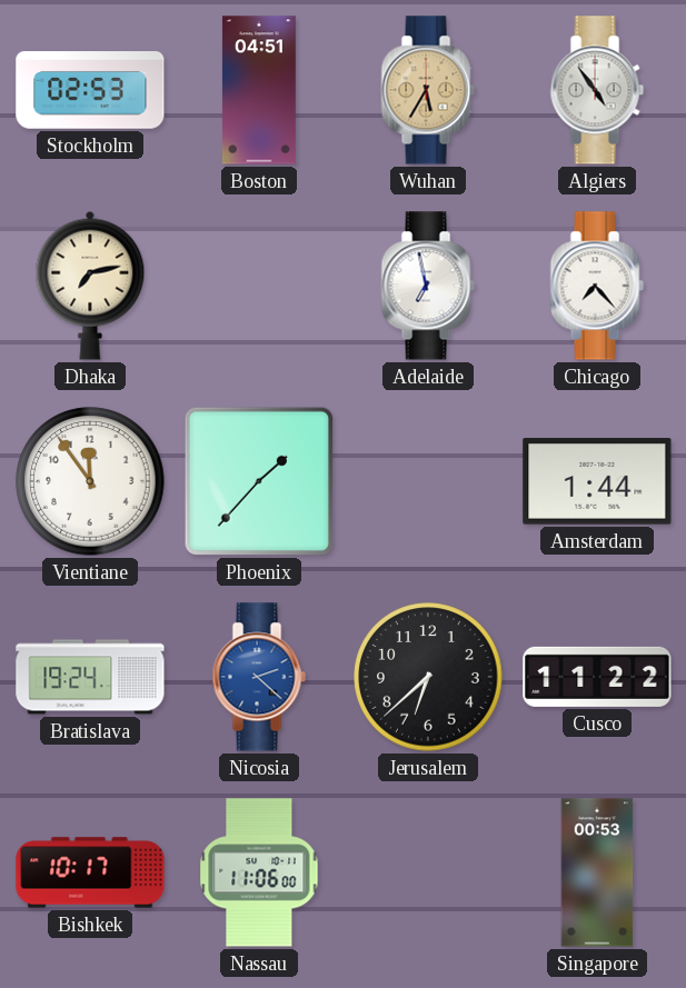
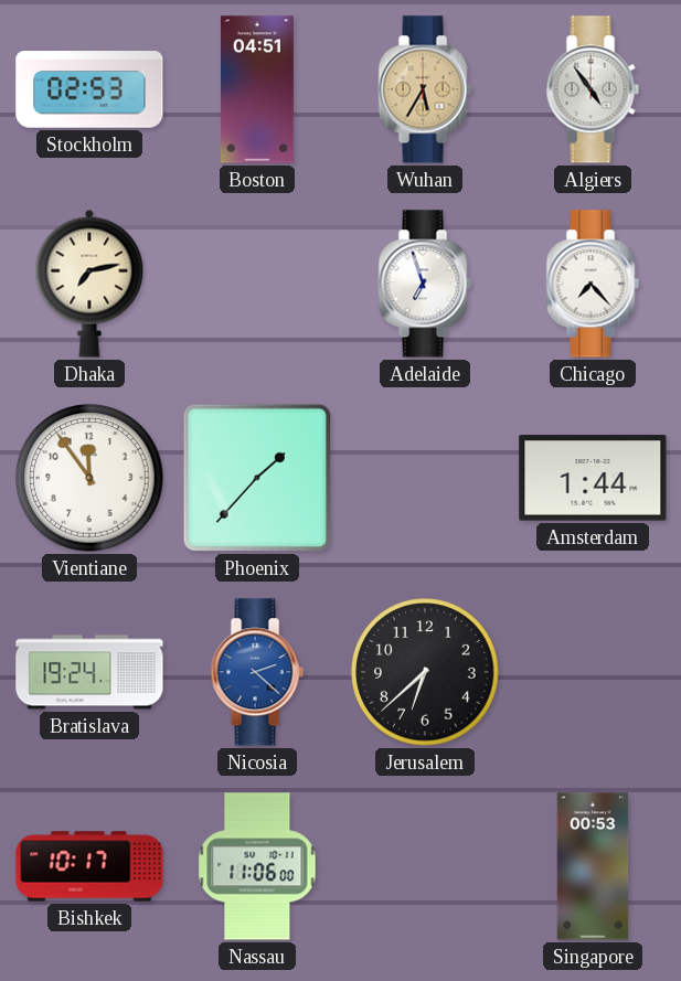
Adelaide: 6:58 -> 6:57
Cusco: 11:22 -> none
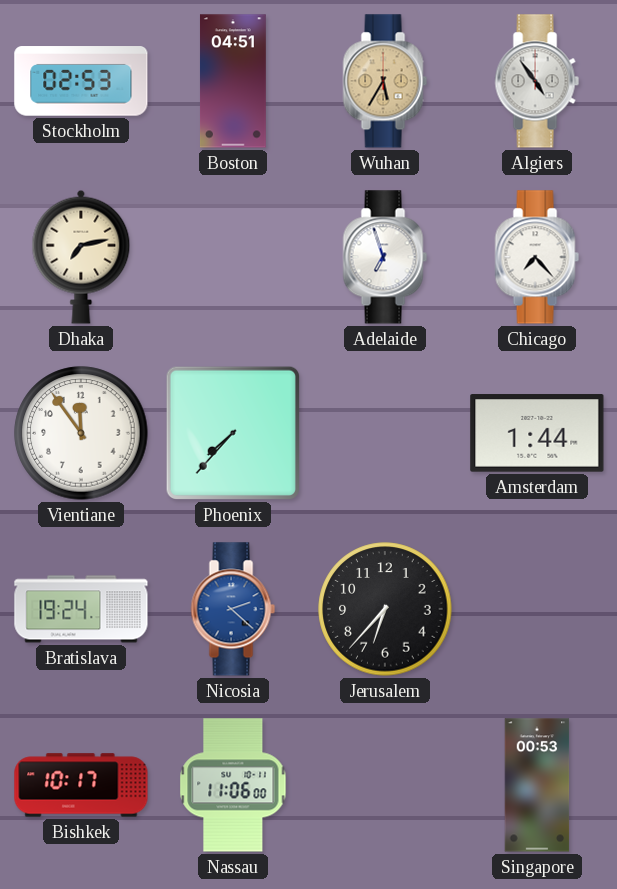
Phoenix: 1:37 -> 7:37
Jerusalem: 6:38 -> 6:37
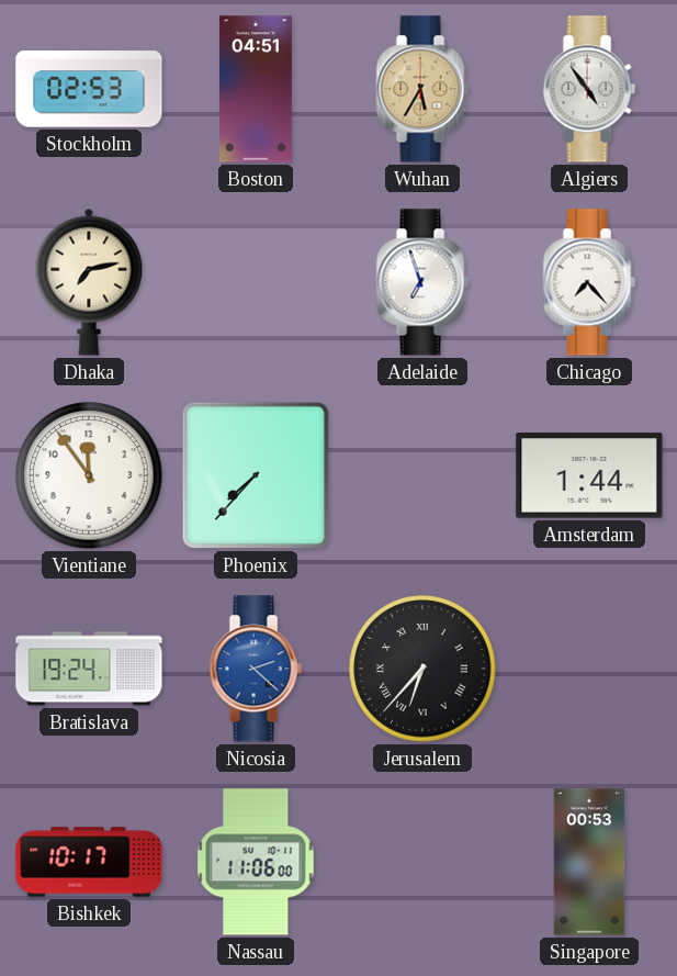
Jerusalem numerals: Arabic -> Roman
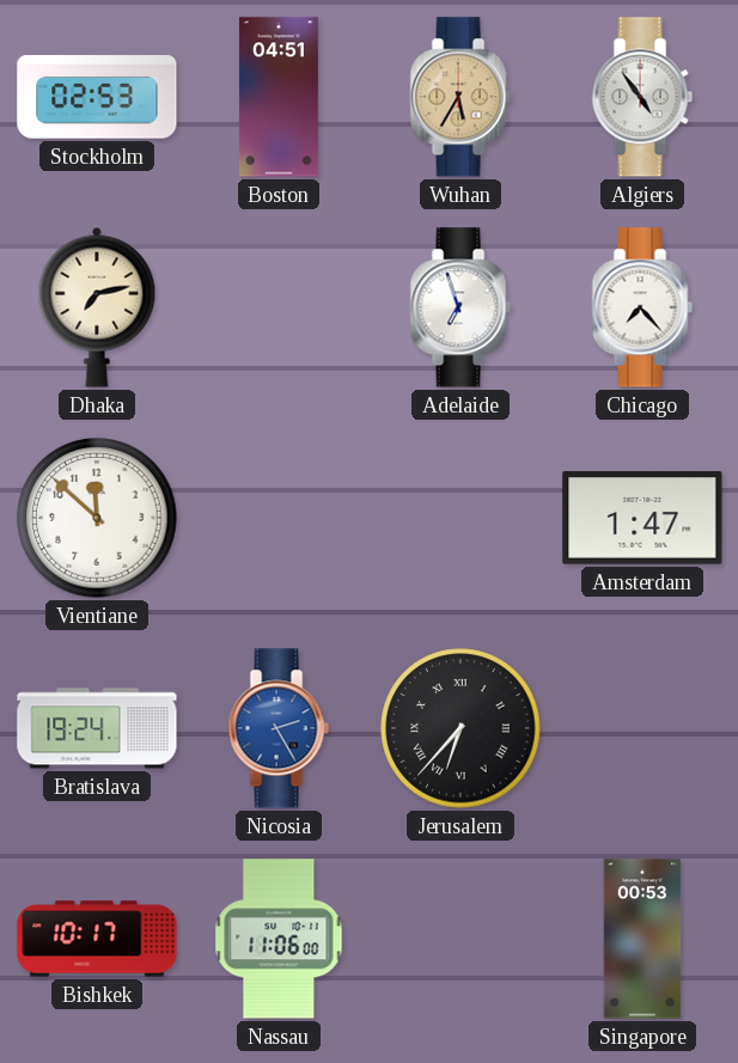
Vientiane: 11:54 -> 11:52
Phoenix: 7:37 -> none
Amsterdam: 1:44 -> 1:47
Nicosia: 2:22 -> 2:25
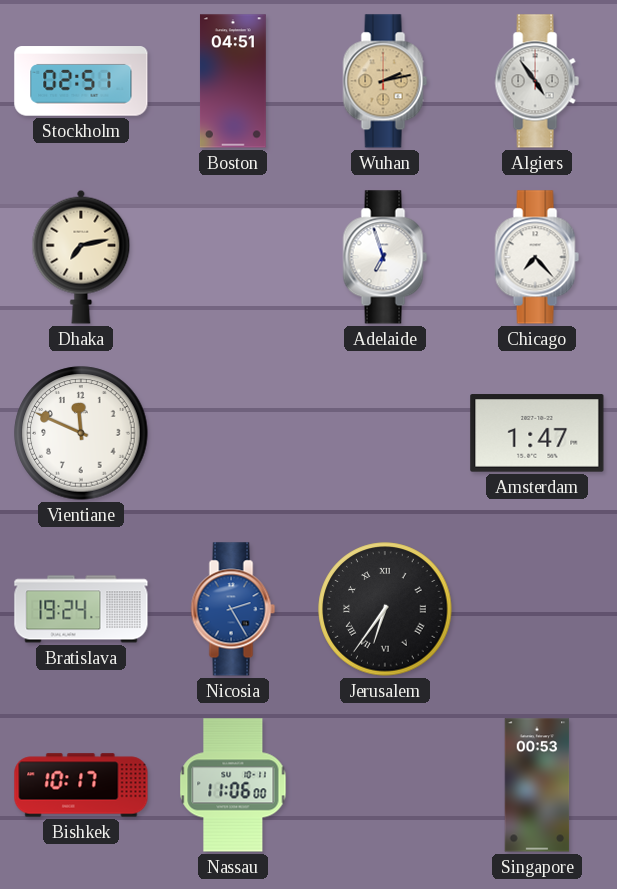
Stockholm: 02:53 -> 02:51
Wuhan: 5:35 -> 2:13
Vientiane: 11:52 -> 11:49
Jerusalem: 6:37 -> 6:36
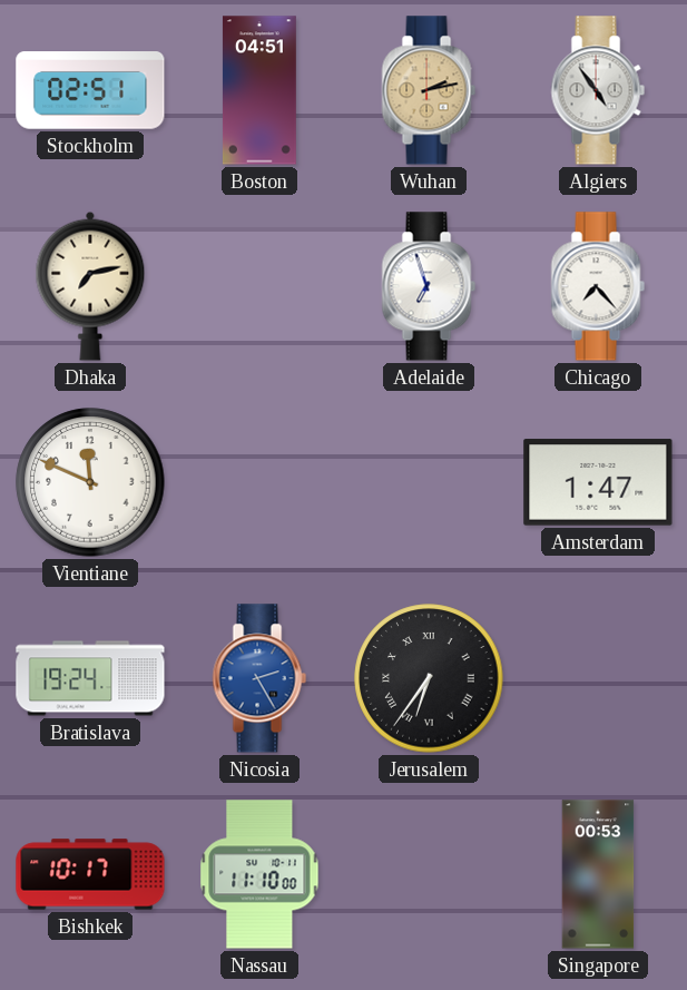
Nassau: 11:06 -> 11:10
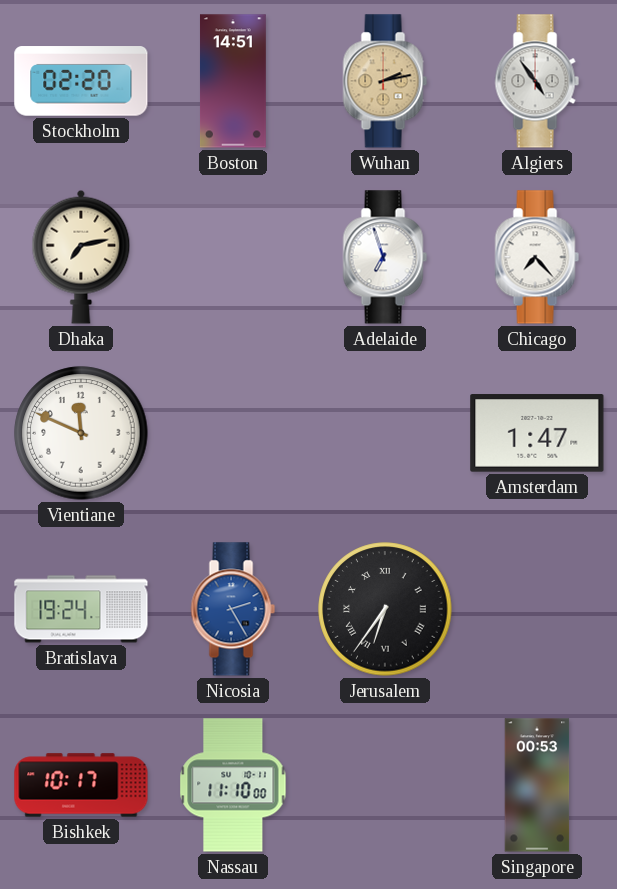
Stockholm: 02:51 -> 02:20
Boston: 04:51 -> 14:51
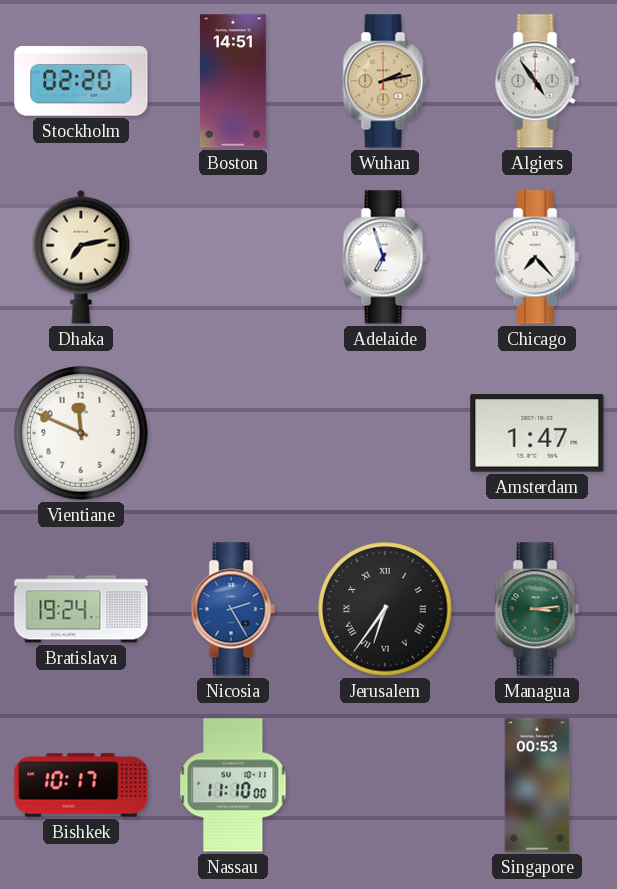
Managua: none -> 3:14
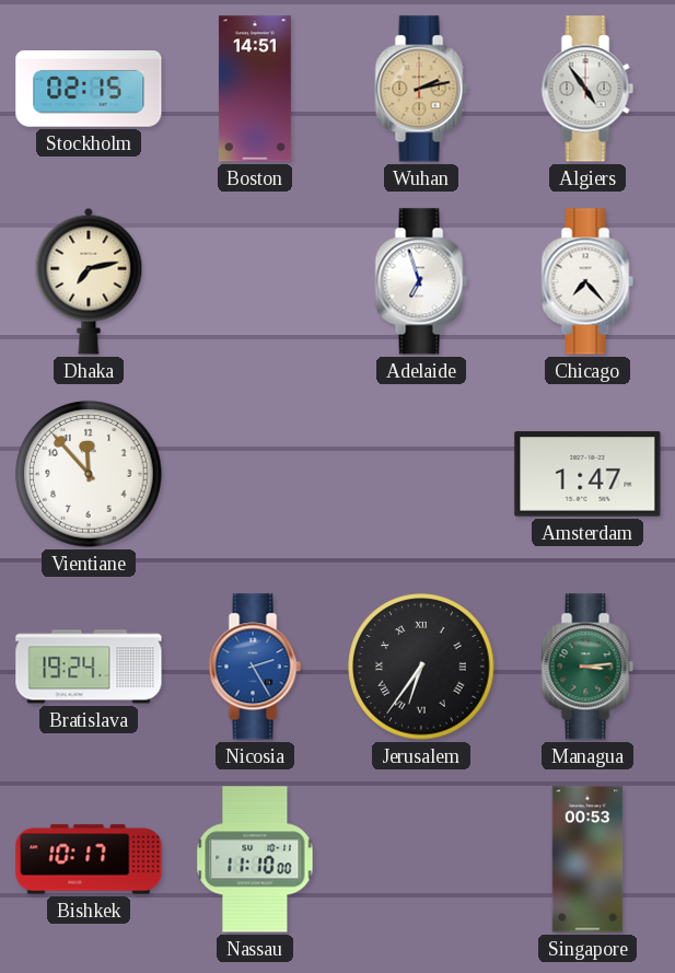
Stockholm: 02:20 -> 02:15
Vientiane: 11:49 -> 11:53
